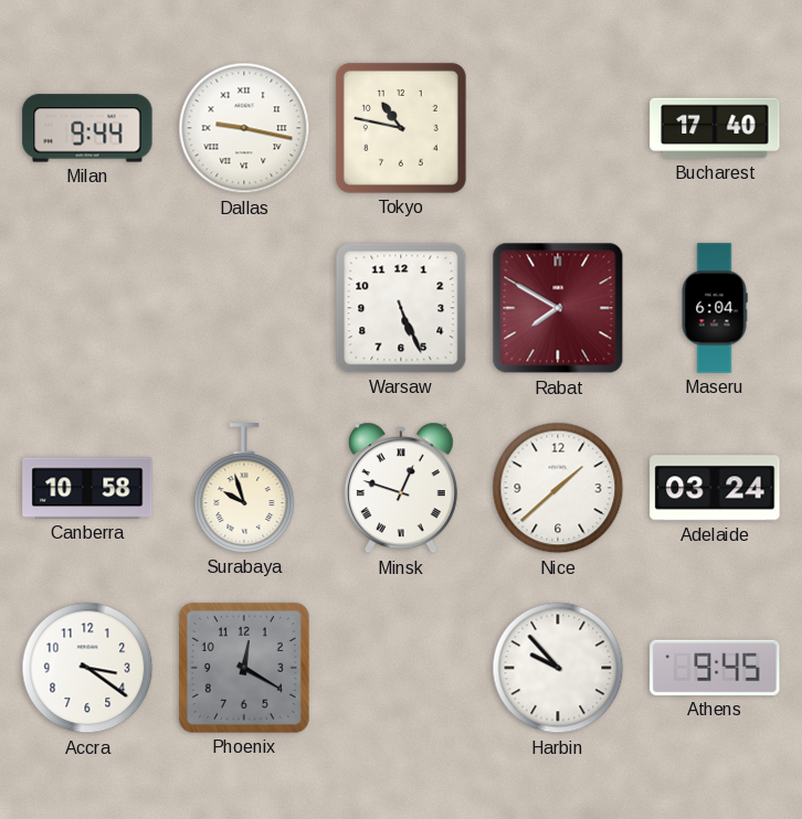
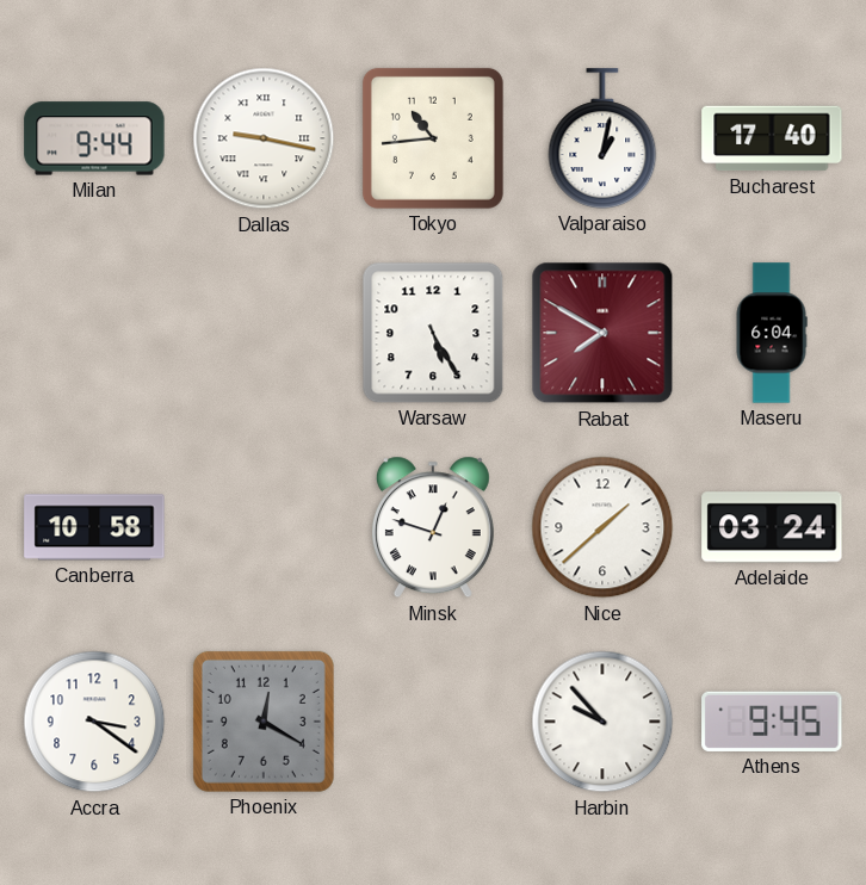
Tokyo: 10:47 -> 10:44
Valparaiso: none -> 1:02
Warsaw: 5:26 -> 5:25
Surabaya: 9:57 -> none
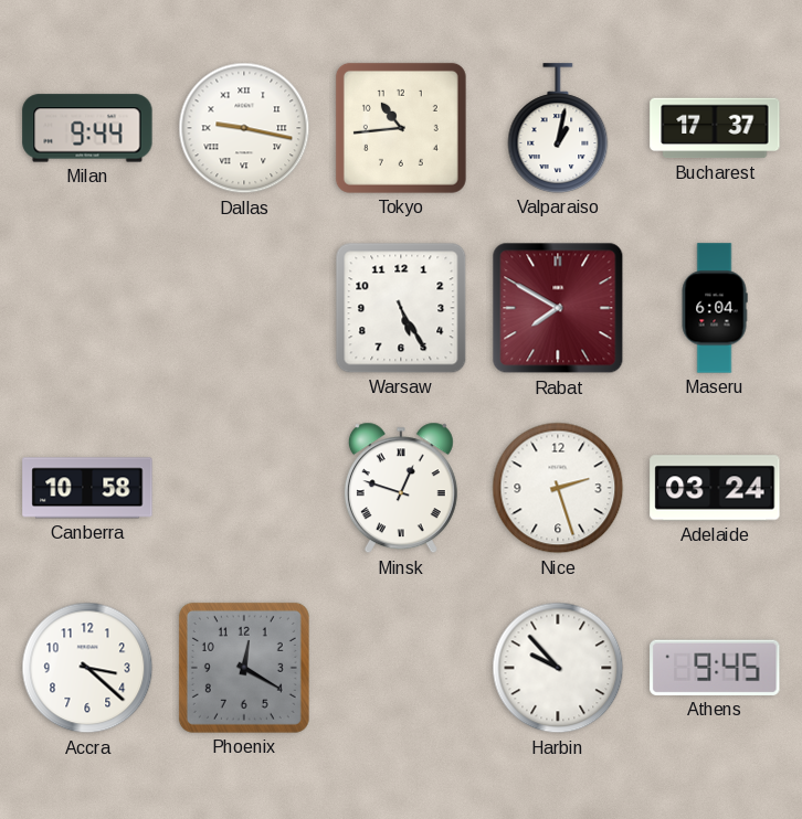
Bucharest: 17:40 -> 17:37
Nice: 1:38 -> 2:27
Accra: 3:21 -> 3:22
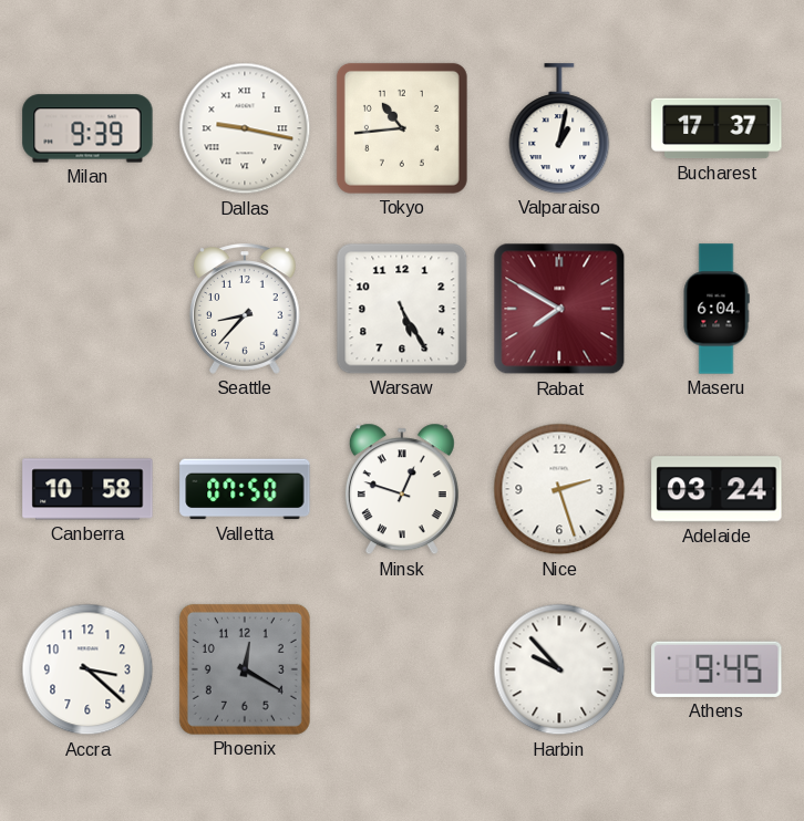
Milan: 9:44 -> 9:39
Seattle: none -> 8:37
Valletta: none -> 07:50
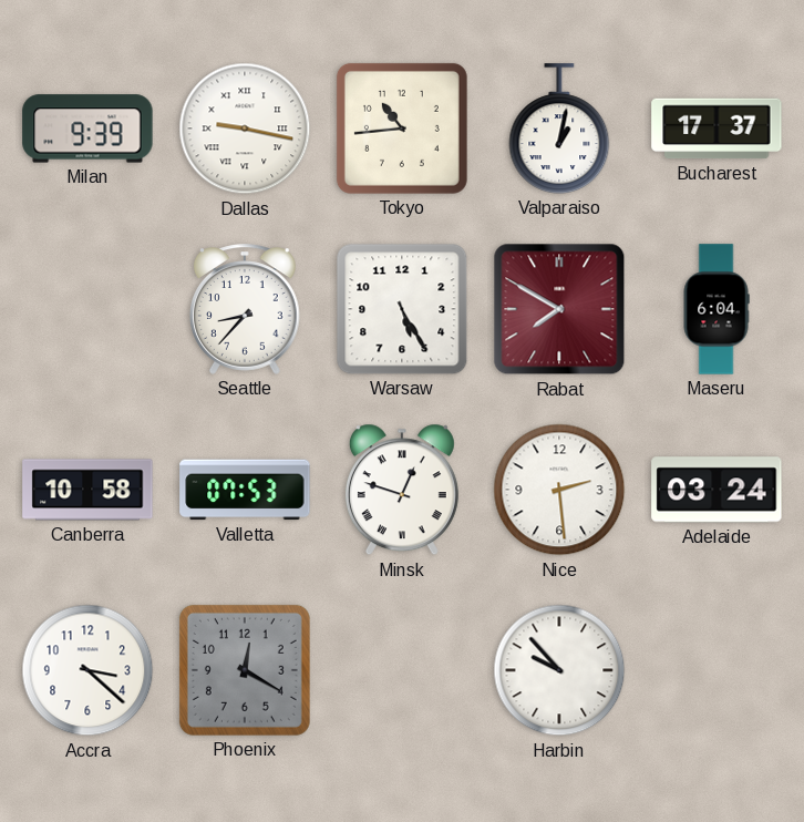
Valletta: 07:50 -> 07:53
Nice: 2:27 -> 2:29
Athens: 9:45 -> none
